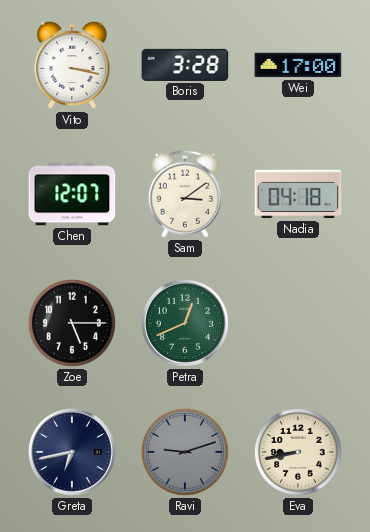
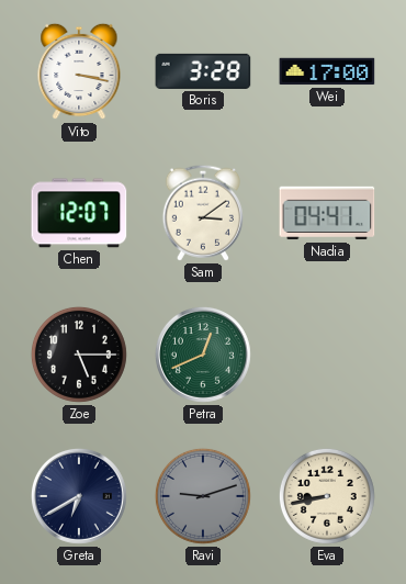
Nadia: 04:18 -> 04:41
Greta: 6:43 -> 6:40
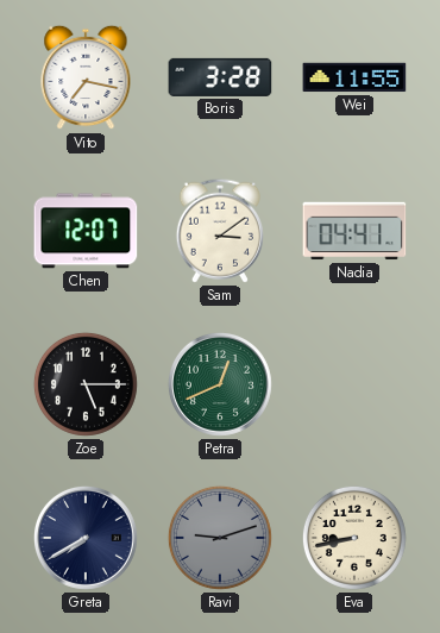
Vito: 3:17 -> 7:17
Wei: 17:00 -> 11:55
Greta: 6:40 -> 7:40
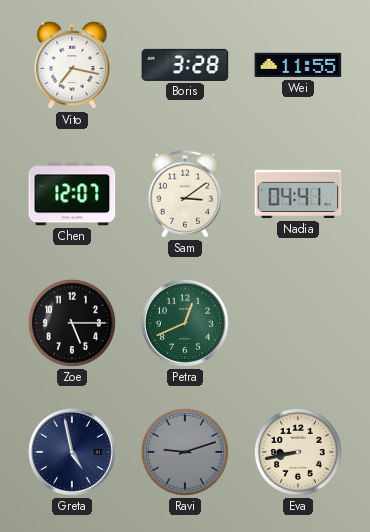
Greta: 7:40 -> 4:58
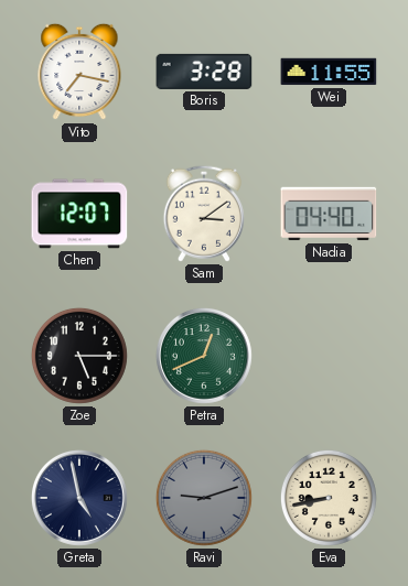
Nadia: 04:41 -> 04:40
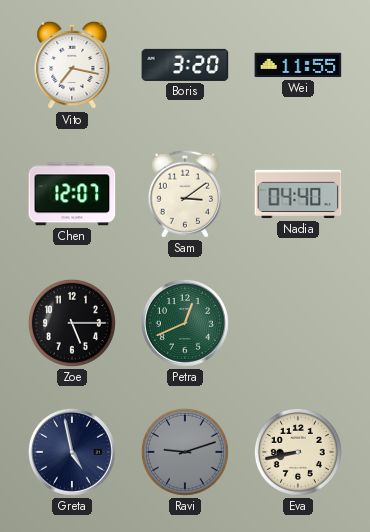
Boris: 3:28 -> 3:20
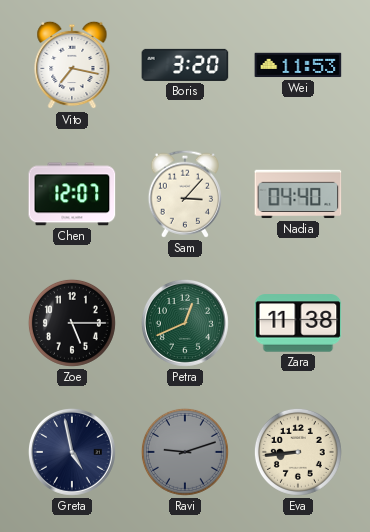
Wei: 11:55 -> 11:53
Sam: 3:09 -> 3:07
Zara: none -> 11:38
Eva: 8:43 -> 8:44
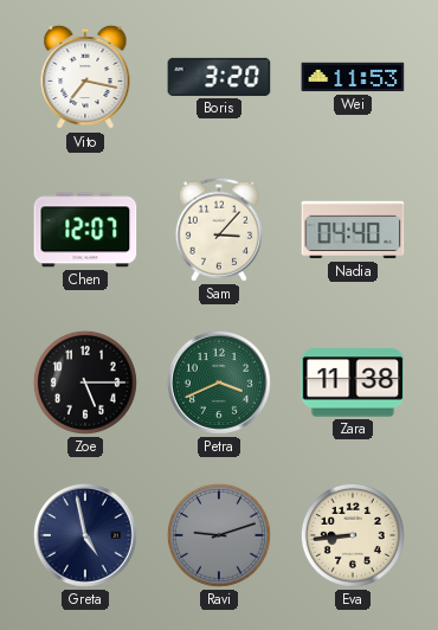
Petra: 12:41 -> 3:41
